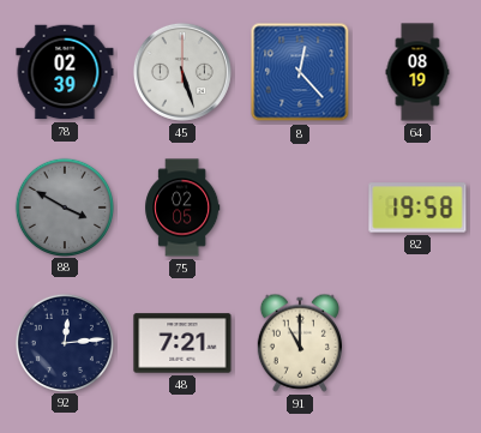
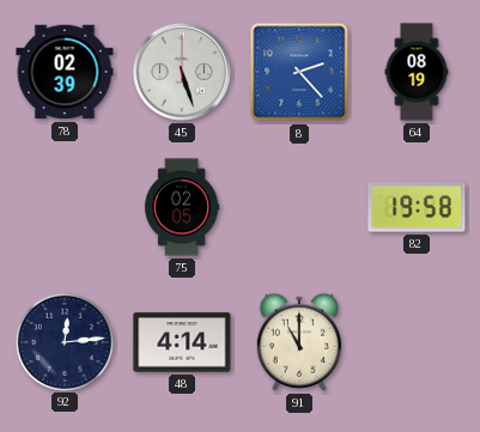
8: 12:23 -> 2:23
88: 3:50 -> none
48: 7:21 -> 4:14
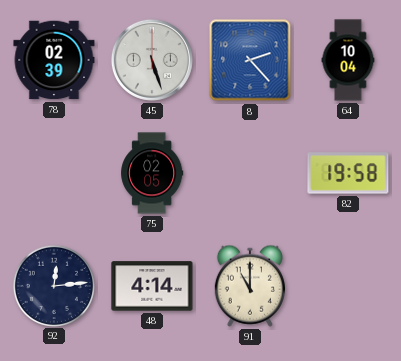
64: 08:19 -> 10:04
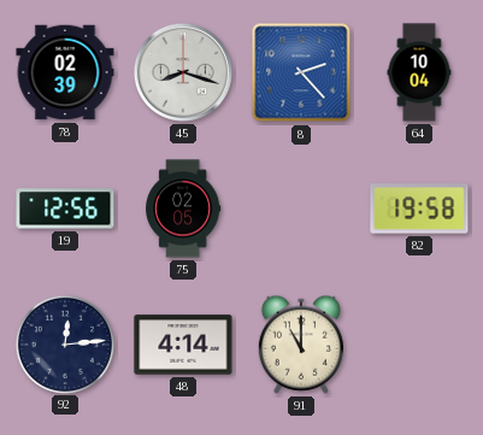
45: 5:27 -> 8:18
19: none -> 12:56
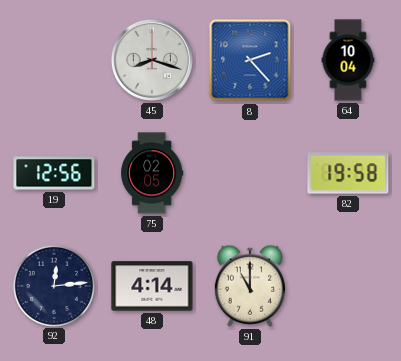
78: 02:39 -> none
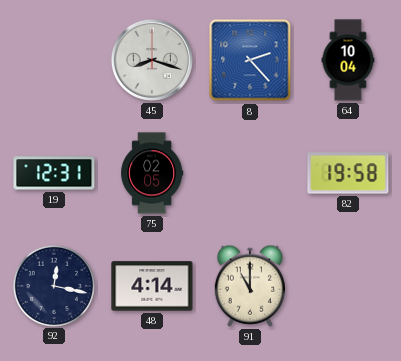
19: 12:56 -> 12:31
92: 12:14 -> 12:17
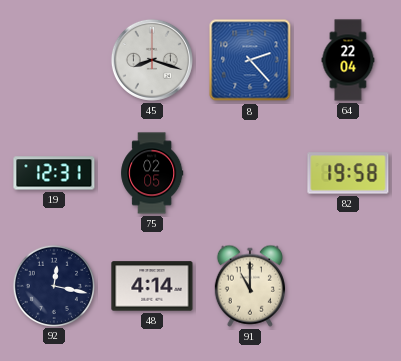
64: 10:04 -> 22:04
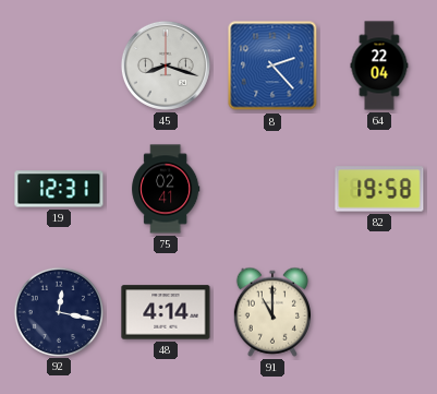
75: 02:05 -> 02:41
